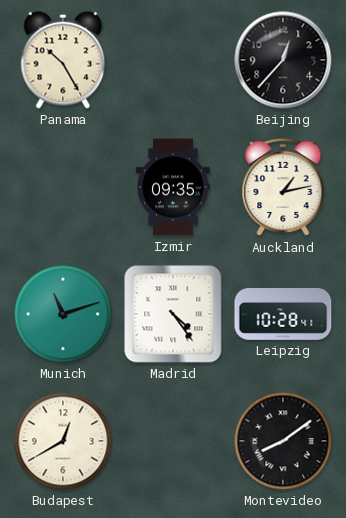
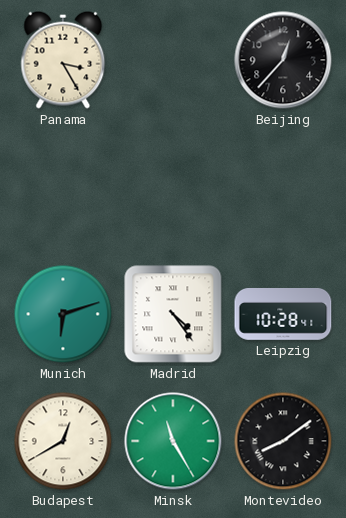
Panama: 10:25 -> 3:25
Izmir: 09:35 -> none
Auckland: 1:13 -> none
Munich: 11:12 -> 6:12
Minsk: none -> 11:25
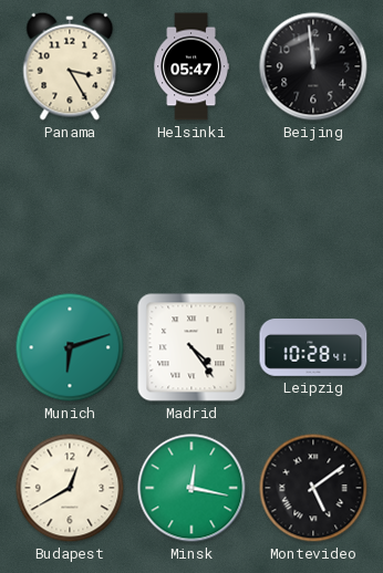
Helsinki: none -> 05:47
Beijing: 12:37 -> 11:59
Minsk: 11:25 -> 12:17
Montevideo: 8:09 -> 5:09
